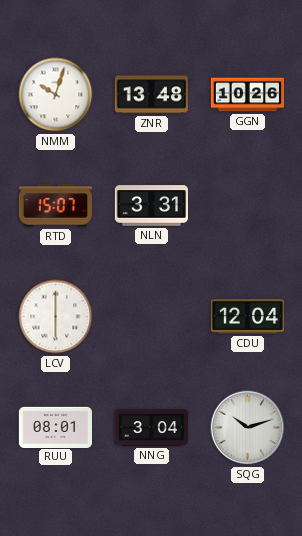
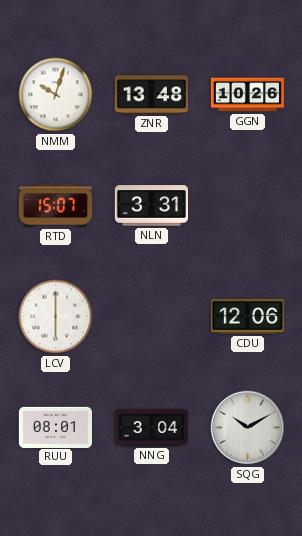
CDU: 12:04 -> 12:06
SQG: 10:12 -> 10:10
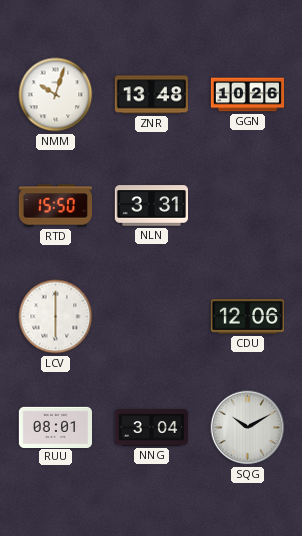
RTD: 15:07 -> 15:50
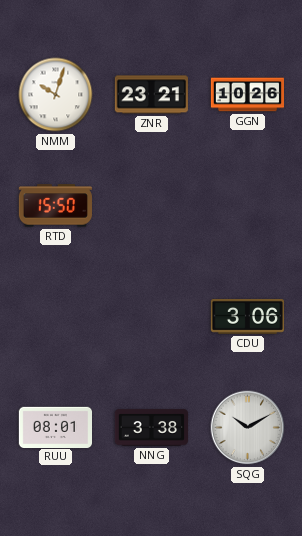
ZNR: 13:48 -> 23:21
NLN: 3:31 -> none
LCV: 6:00 -> none
CDU: 12:06 -> 3:06
NNG: 3:04 -> 3:38
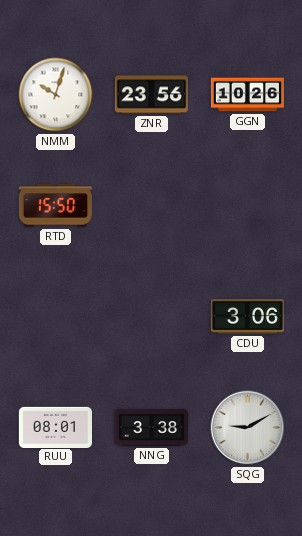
ZNR: 23:21 -> 23:56
SQG: 10:10 -> 9:10
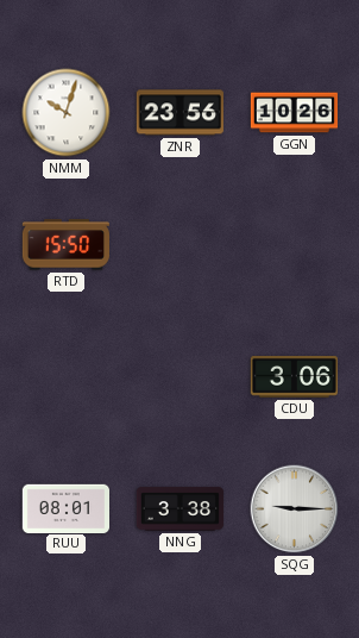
SQG: 9:10 -> 9:15
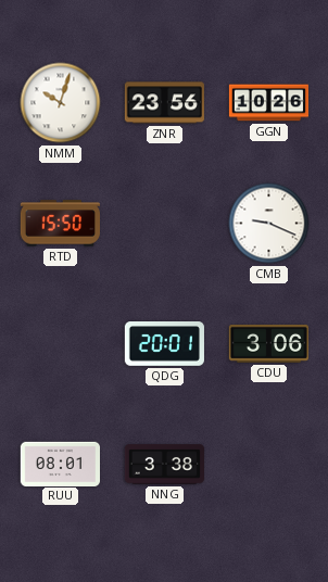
CMB: none -> 9:19
QDG: none -> 20:01
SQG: 9:15 -> none
